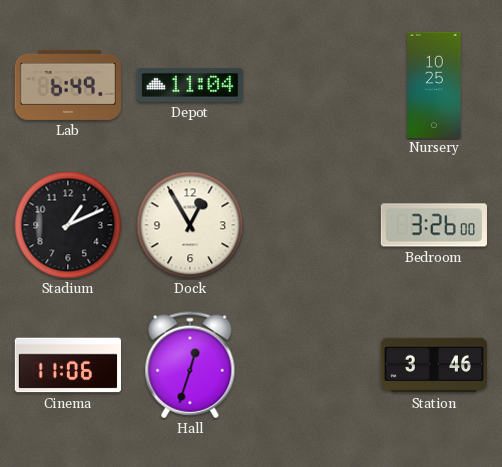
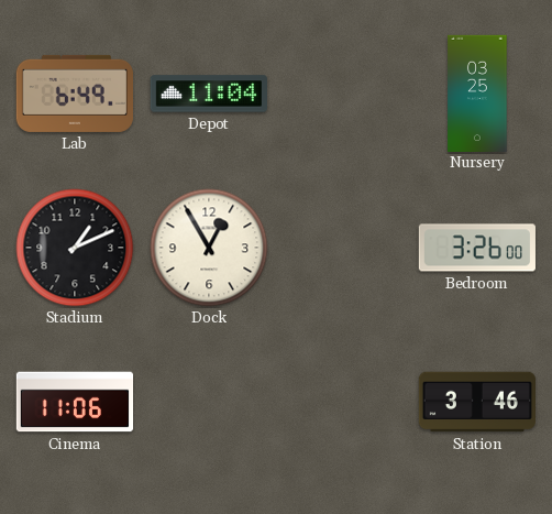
Nursery: 10:25 -> 03:25
Hall: 12:33 -> none
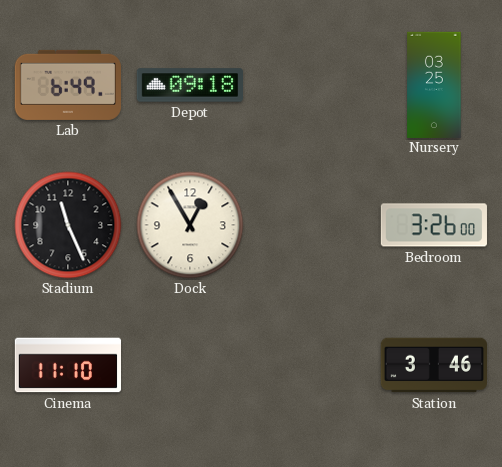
Depot: 11:04 -> 09:18
Stadium: 1:11 -> 11:26
Cinema: 11:06 -> 11:10
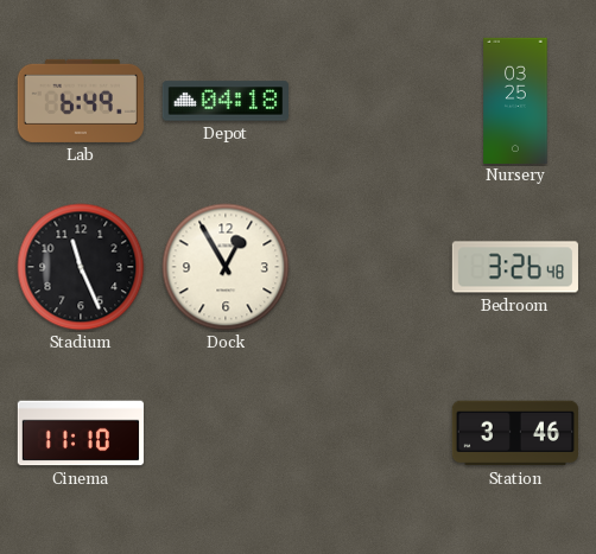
Depot: 09:18 -> 04:18
Bedroom: 3:26:00 -> 3:26:48
